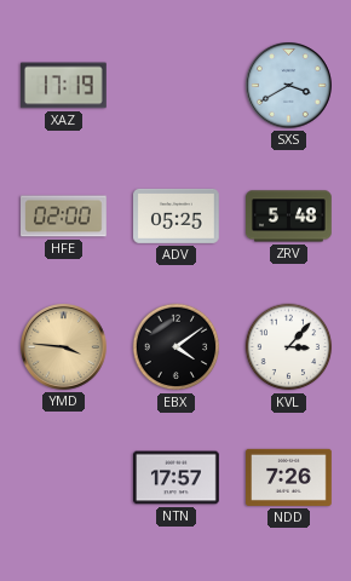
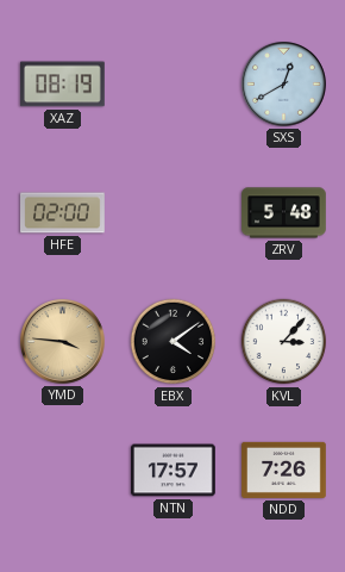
XAZ: 17:19 -> 08:19
SXS: 3:40 -> 12:40
ADV: 05:25 -> none
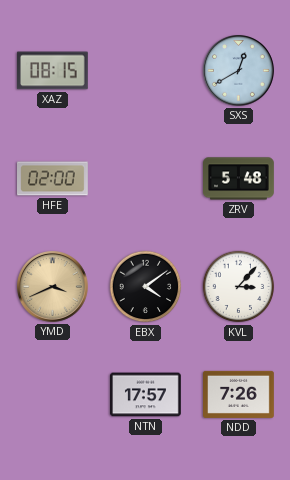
XAZ: 08:19 -> 08:15
YMD: 3:46 -> 3:41
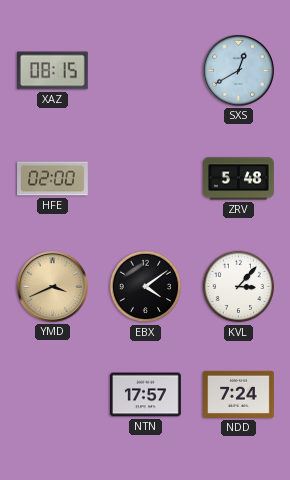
NDD: 7:26 -> 7:24
